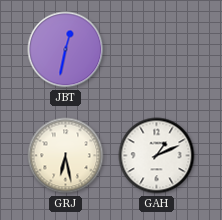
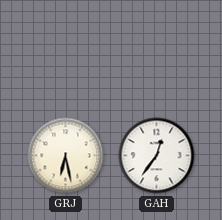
JBT: 12:32 -> none
GAH: 1:11 -> 12:36
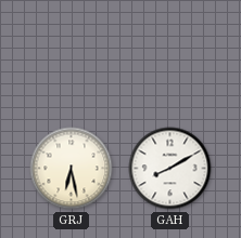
GAH: 12:36 -> 8:10
